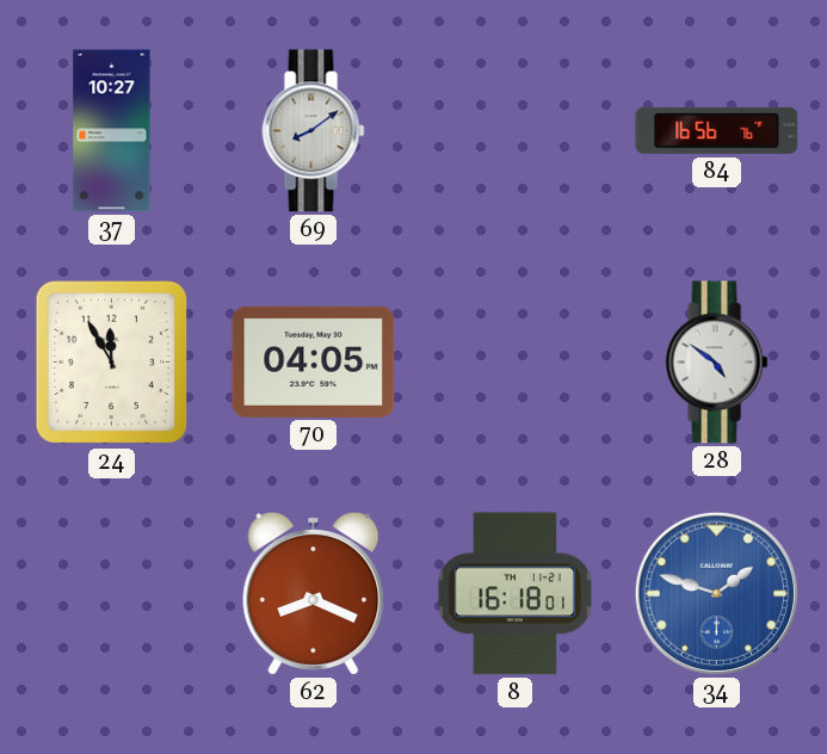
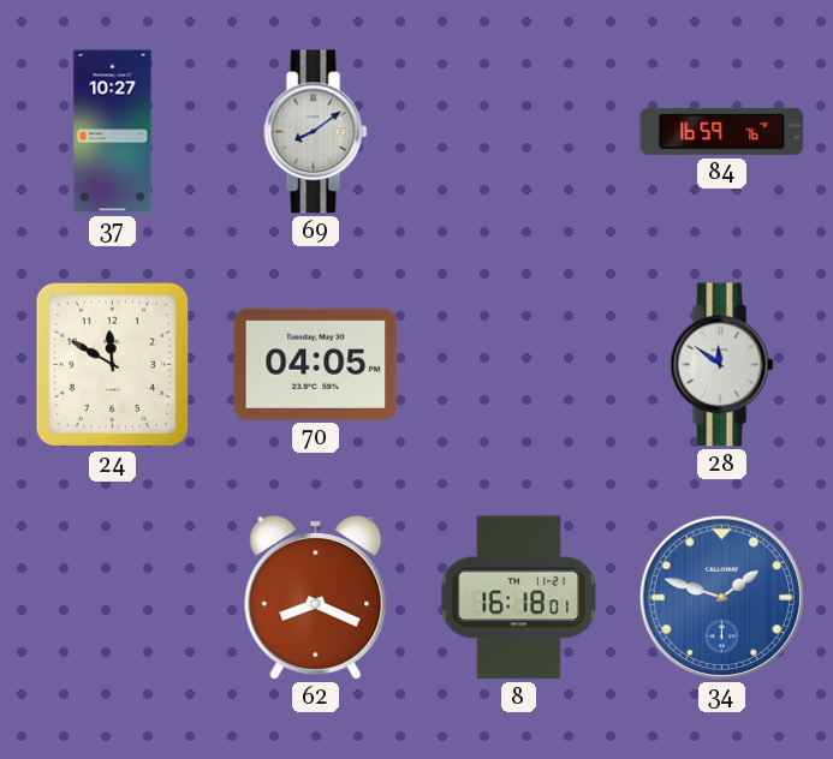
84: 16:56 -> 16:59
24: 11:55 -> 11:50
28: 4:51 -> 11:51
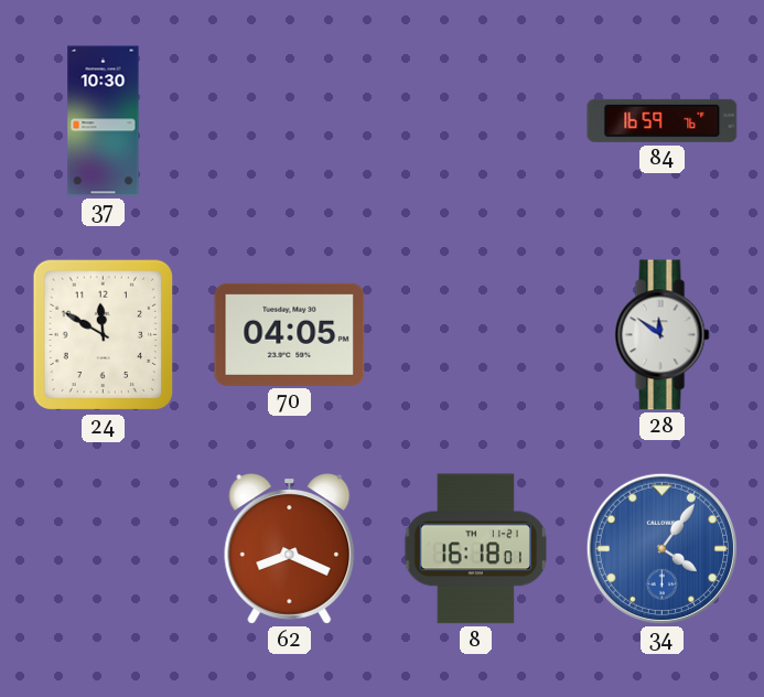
37: 10:27 -> 10:30
69: 8:09 -> none
34: 1:48 -> 4:06
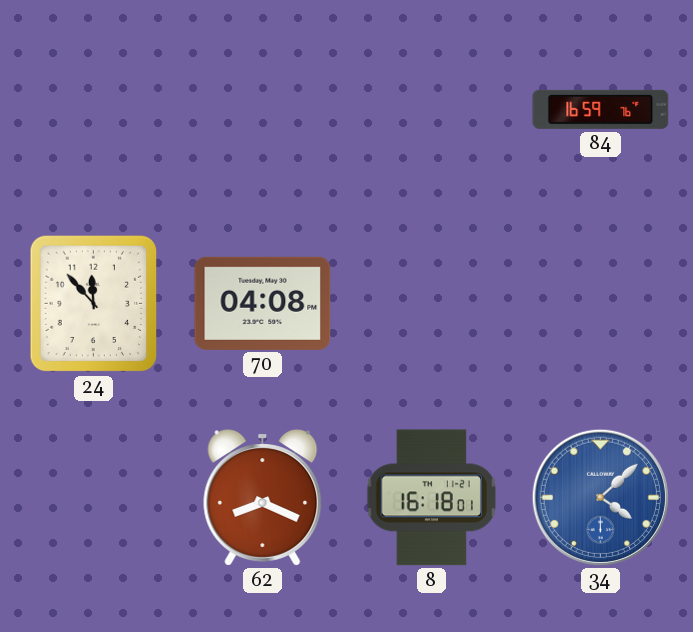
37: 10:30 -> none
24: 11:50 -> 11:53
70: 04:05 -> 04:08
28: 11:51 -> none
34: 4:06 -> 4:08
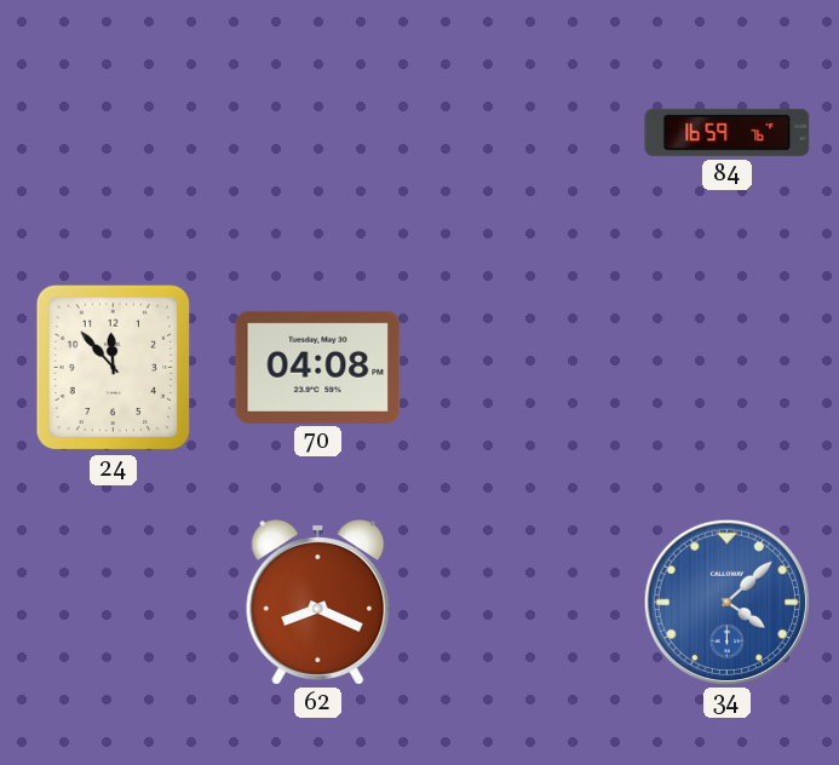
8: 16:18 -> none
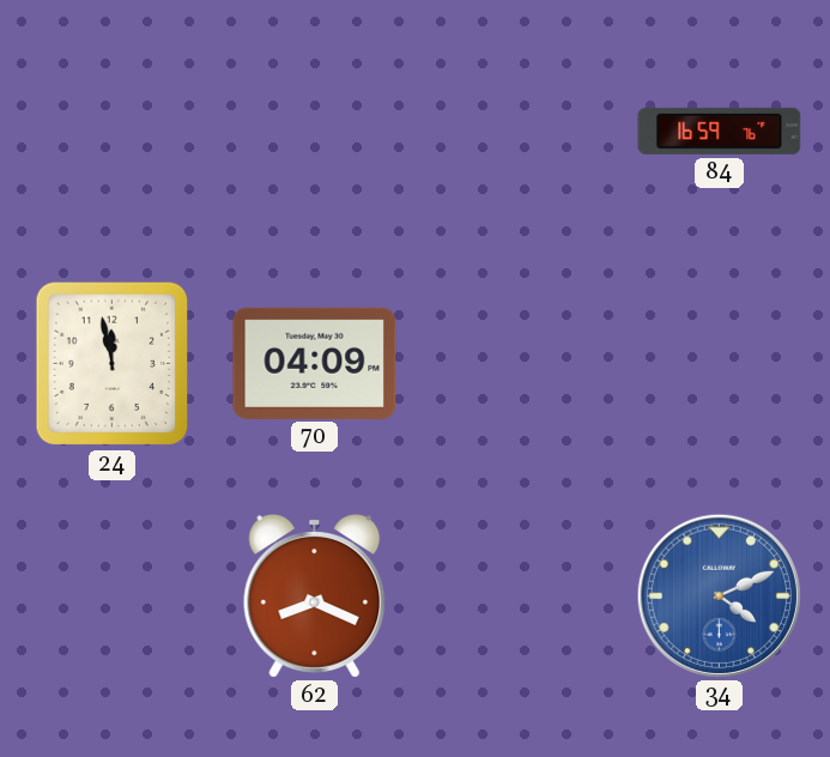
24: 11:53 -> 11:58
70: 04:08 -> 04:09
34: 4:08 -> 4:11
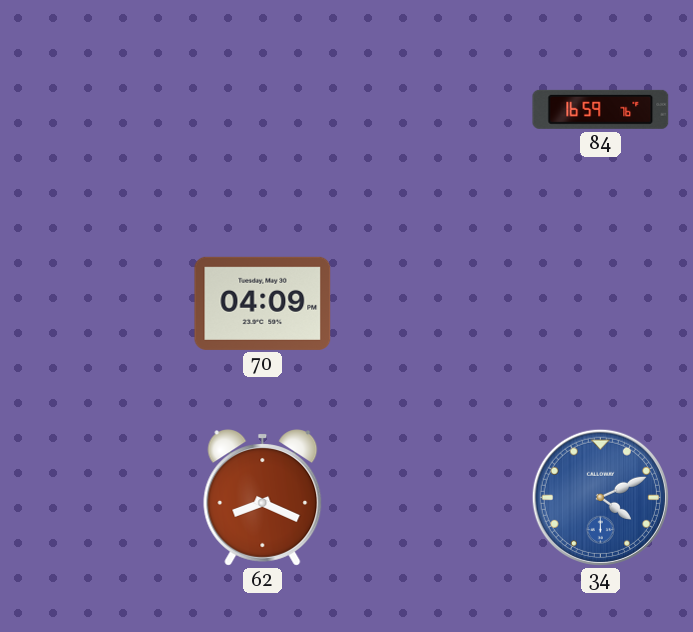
24: 11:58 -> none
